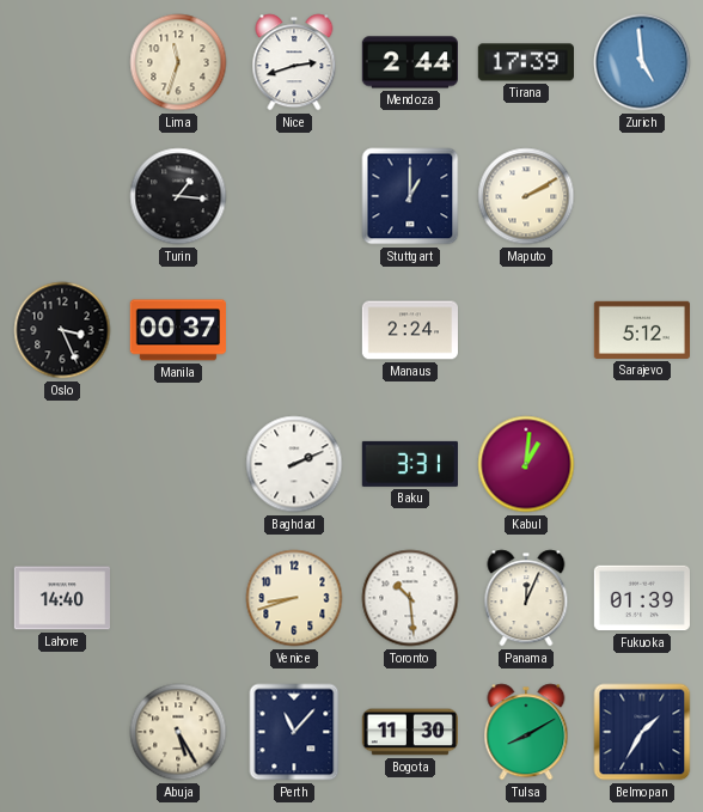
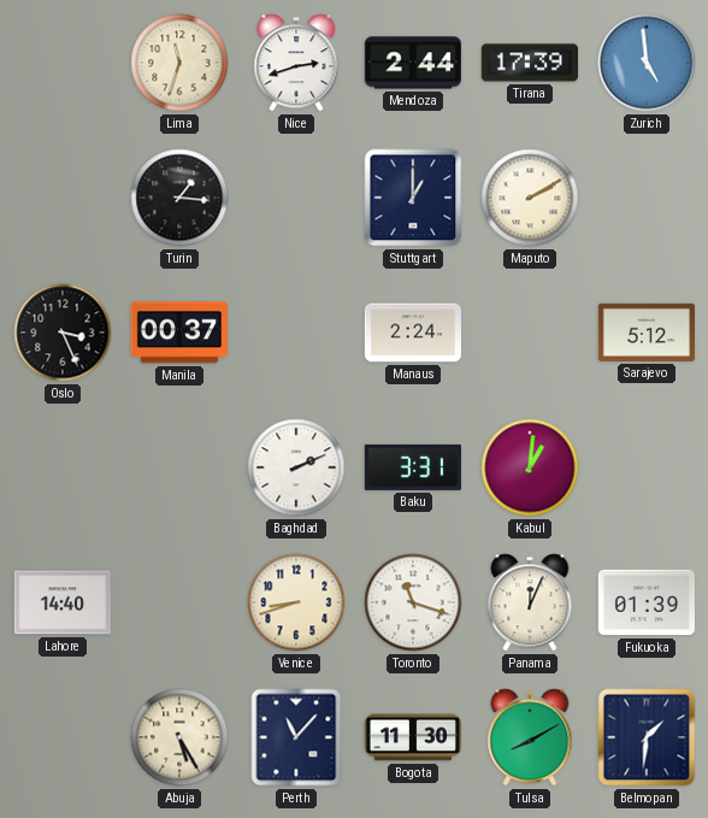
Toronto: 10:29 -> 11:18
Belmopan: 1:35 -> 1:31
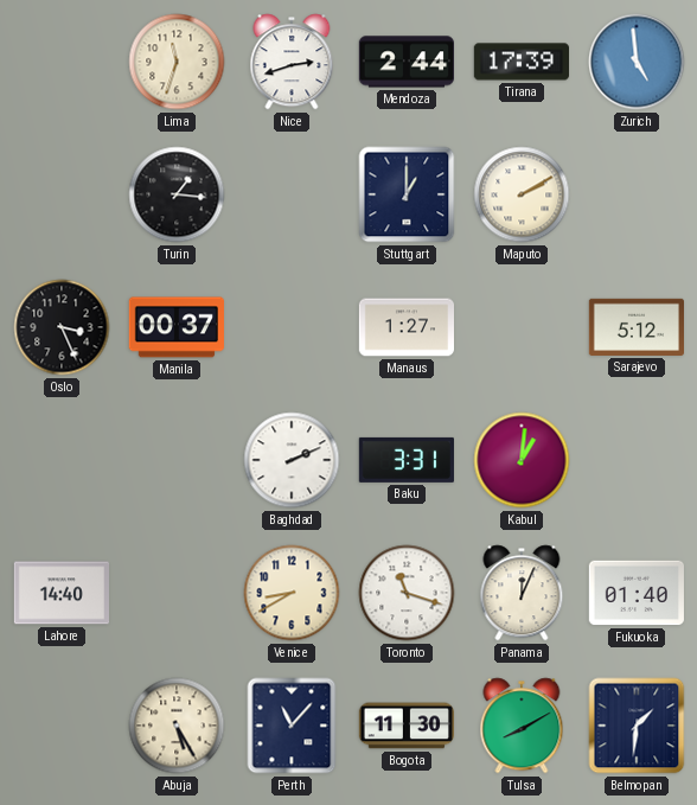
Manaus: 2:24 -> 1:27
Venice: 8:42 -> 8:40
Fukuoka: 01:39 -> 01:40
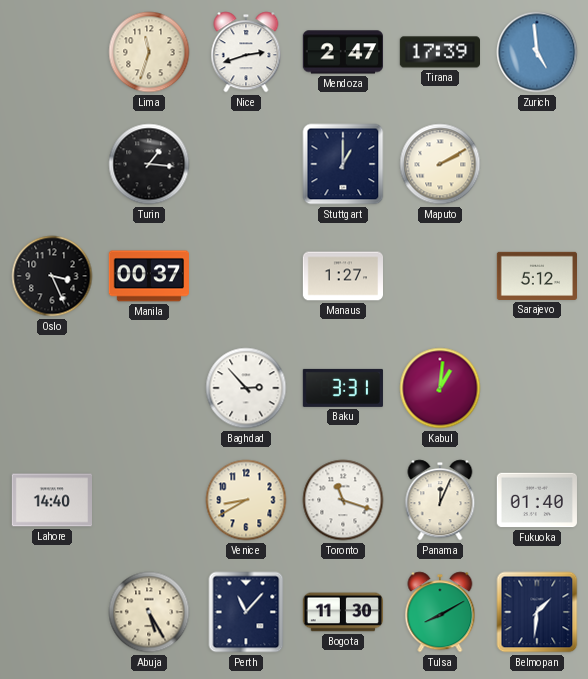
Mendoza: 2:44 -> 2:47
Baghdad: 2:11 -> 2:53
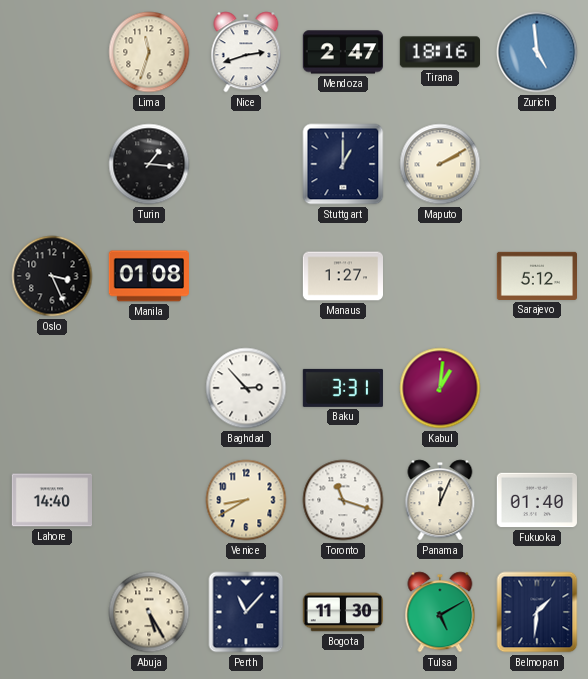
Tirana: 17:39 -> 18:16
Manila: 00:37 -> 01:08
Tulsa: 8:10 -> 5:10
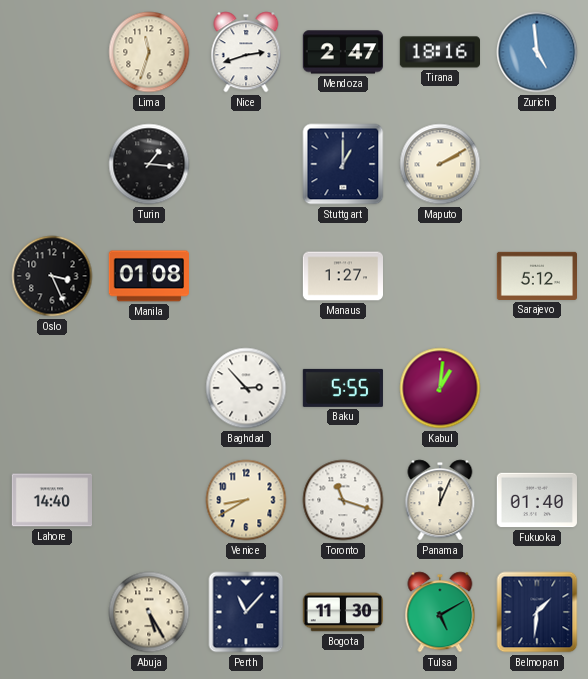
Baku: 3:31 -> 5:55
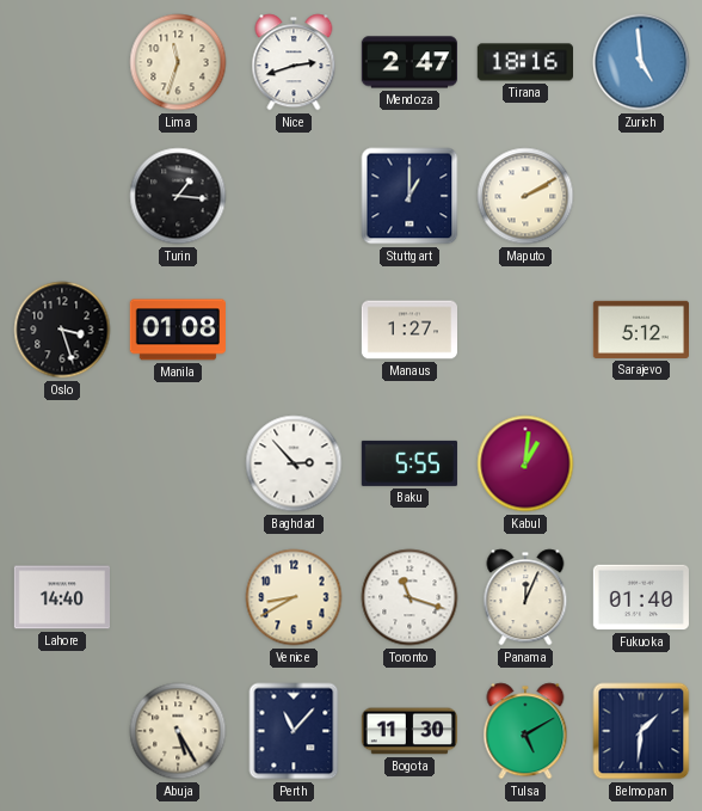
Oslo: 3:26 -> 3:27
